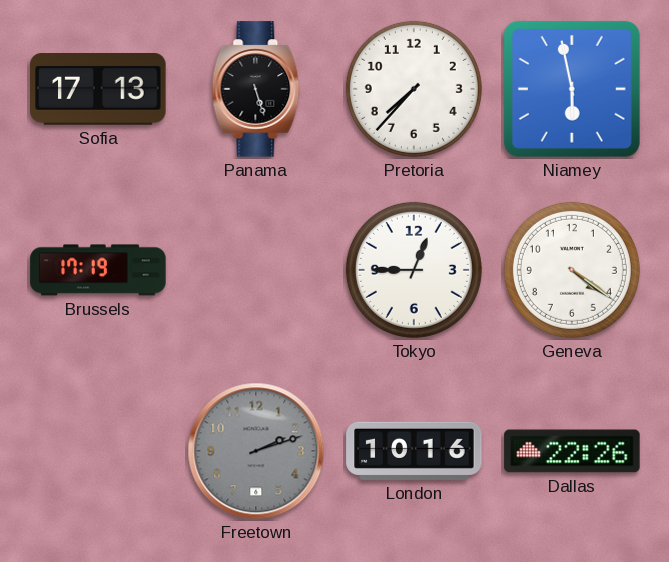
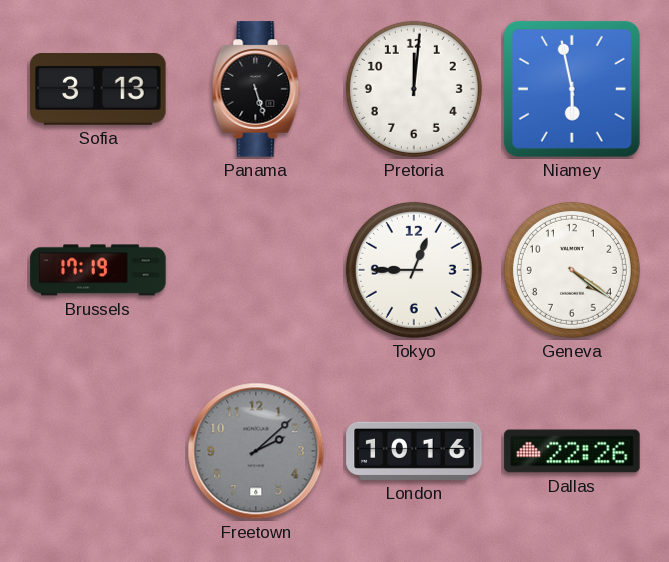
Sofia: 17:13 -> 3:13
Pretoria: 7:37 -> 12:01
Freetown: 2:12 -> 2:08
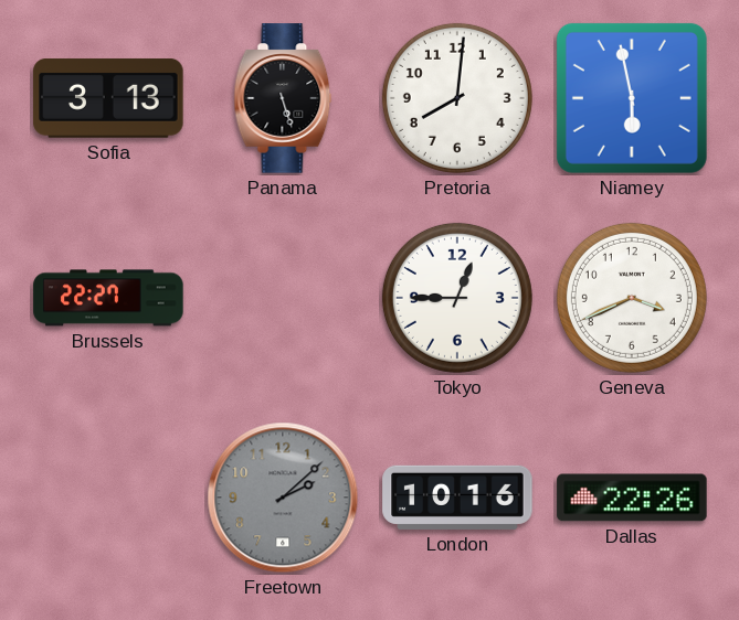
Pretoria: 12:01 -> 8:01
Brussels: 17:19 -> 22:27
Geneva: 4:21 -> 3:41
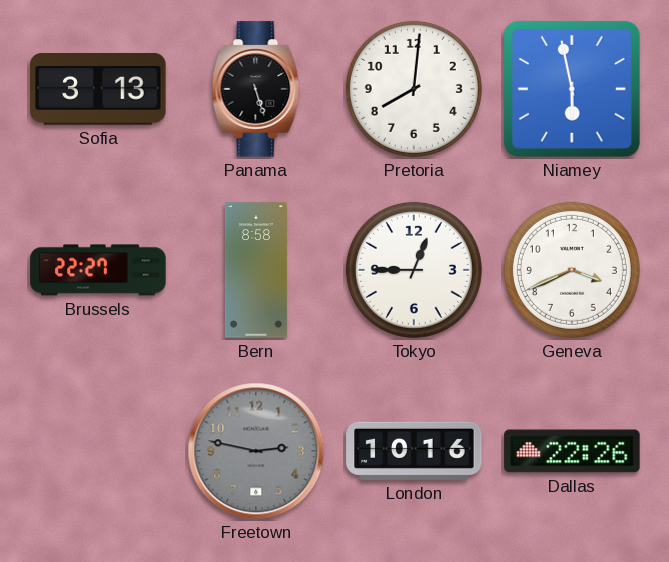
Bern: none -> 8:58
Freetown: 2:08 -> 2:47
